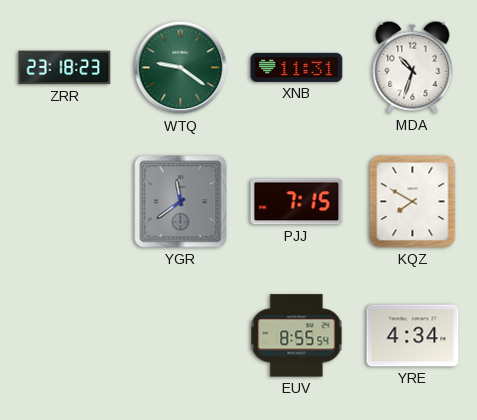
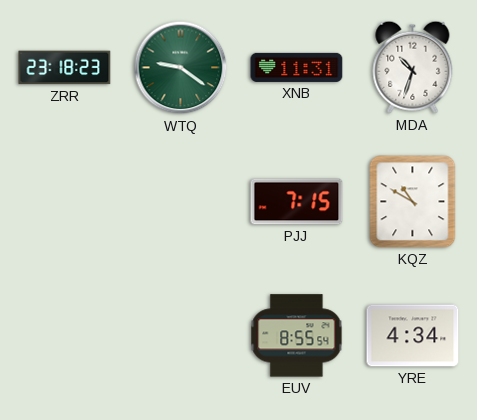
YGR: 11:39 -> none
KQZ: 7:50 -> 10:50
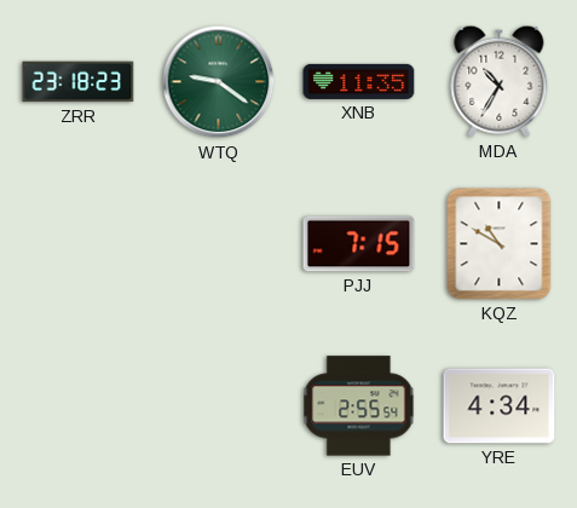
XNB: 11:31 -> 11:35
MDA: 10:33 -> 10:35
EUV: 8:55 -> 2:55
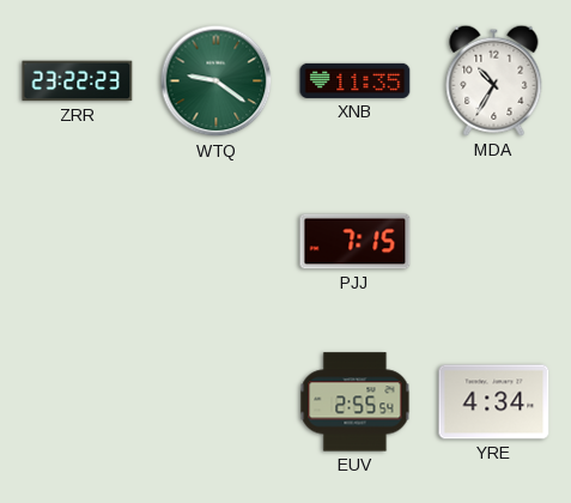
ZRR: 23:18 -> 23:22
KQZ: 10:50 -> none
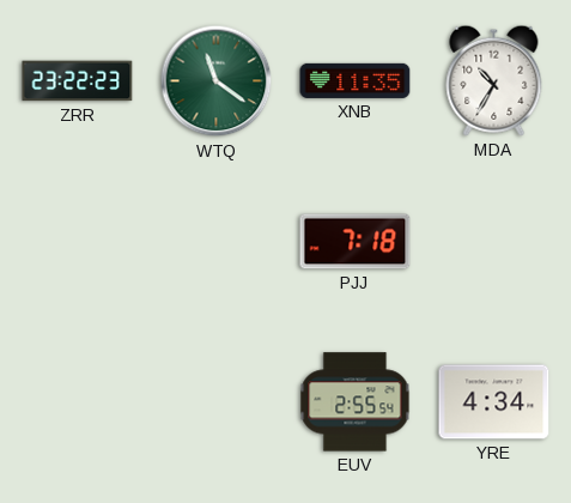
WTQ: 9:21 -> 11:21
PJJ: 7:15 -> 7:18
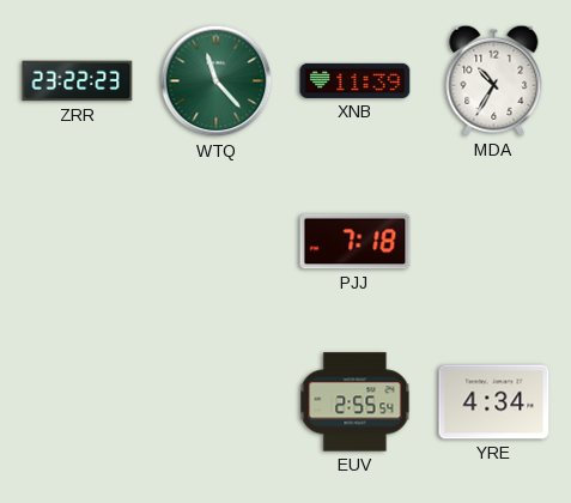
WTQ: 11:21 -> 11:23
XNB: 11:35 -> 11:39
